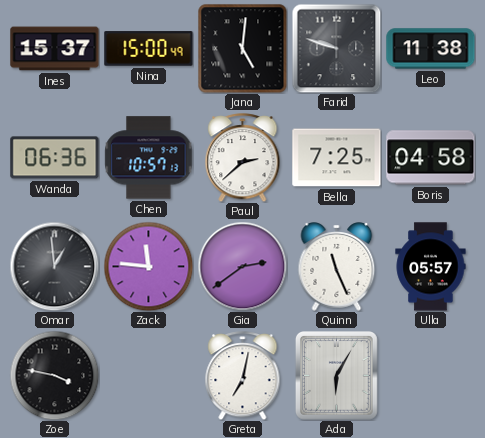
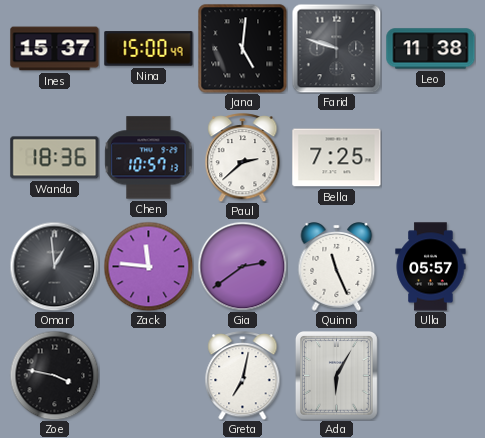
Wanda: 06:36 -> 18:36
Boris: 04:58 -> none
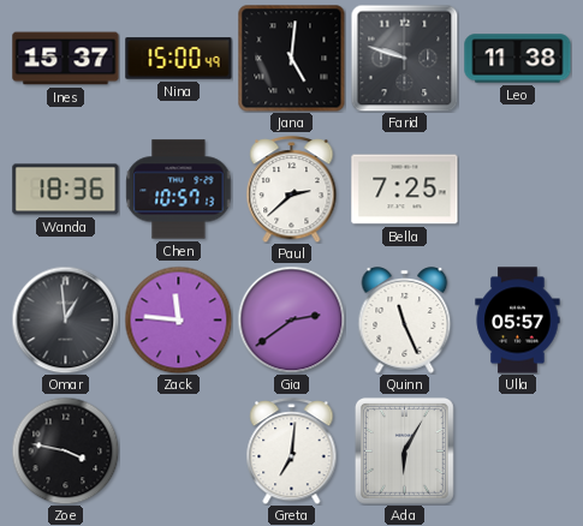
Greta: 7:02 -> 7:01
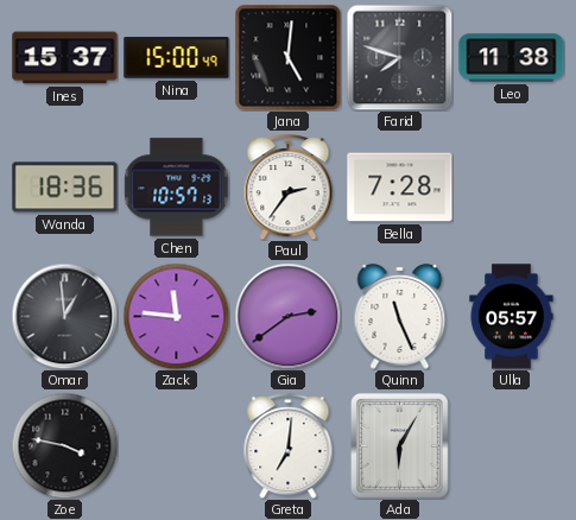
Farid: 9:48 -> 7:48
Paul: 2:38 -> 2:36
Bella: 7:25 -> 7:28
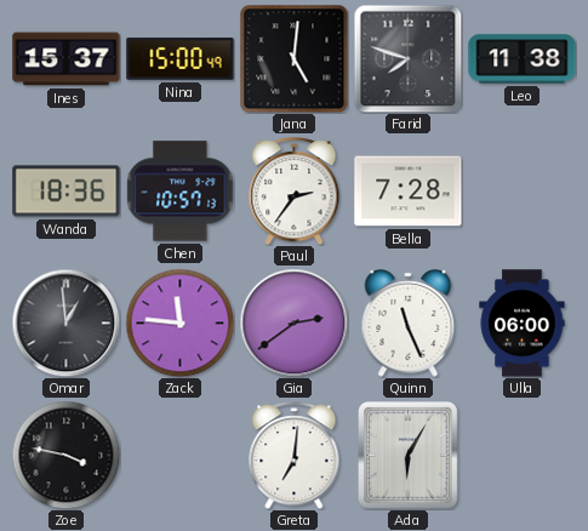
Ulla: 05:57 -> 06:00
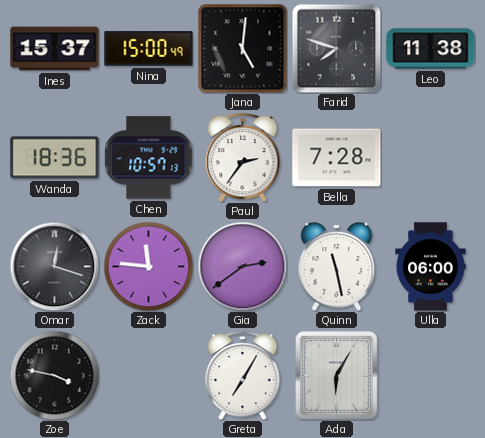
Omar: 12:59 -> 12:18
Quinn: 11:26 -> 11:28
Greta: 7:01 -> 7:05
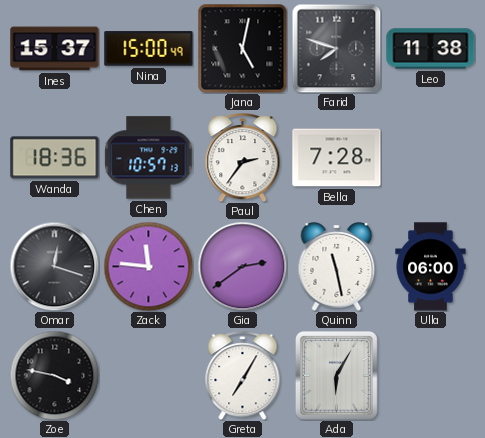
Jana: 5:01 -> 5:02
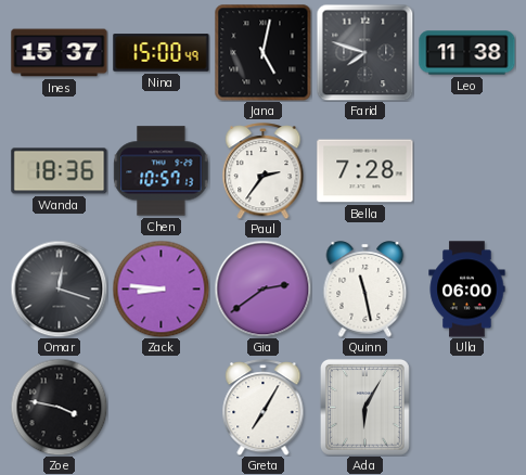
Zack: 11:46 -> 8:46
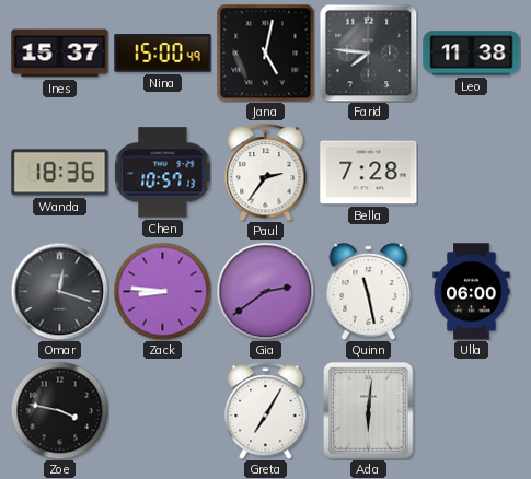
Farid: 7:48 -> 7:46
Ada: 6:05 -> 6:01
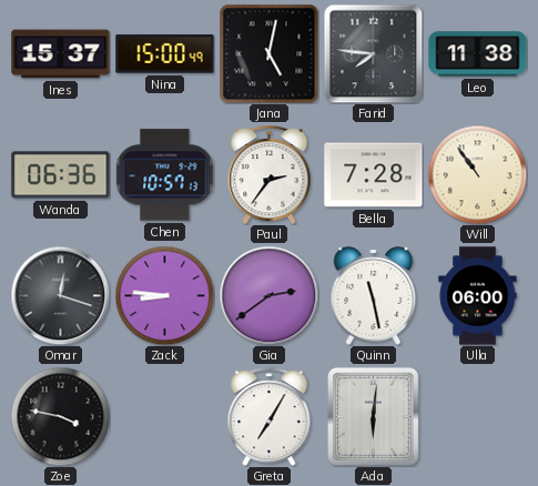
Wanda: 18:36 -> 06:36
Will: none -> 10:54
